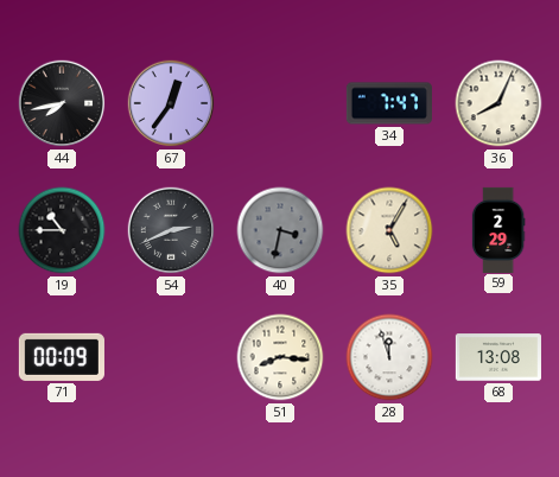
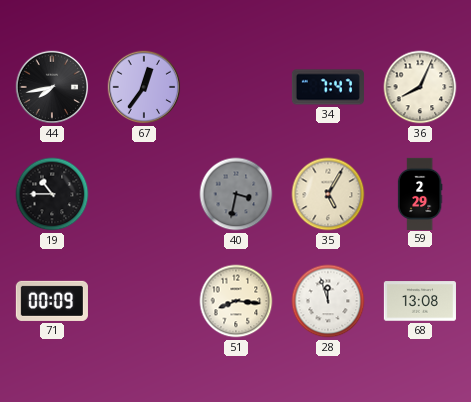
54: 2:41 -> none
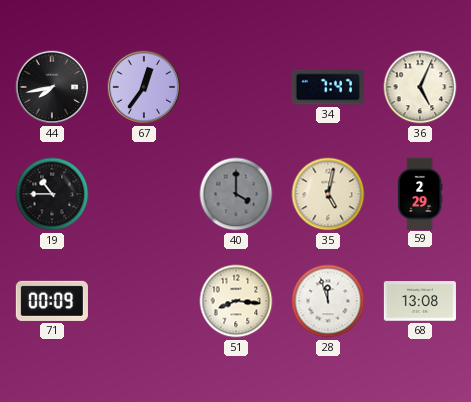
36: 8:04 -> 5:04
40: 3:32 -> 4:00
35: 5:05 -> 5:02
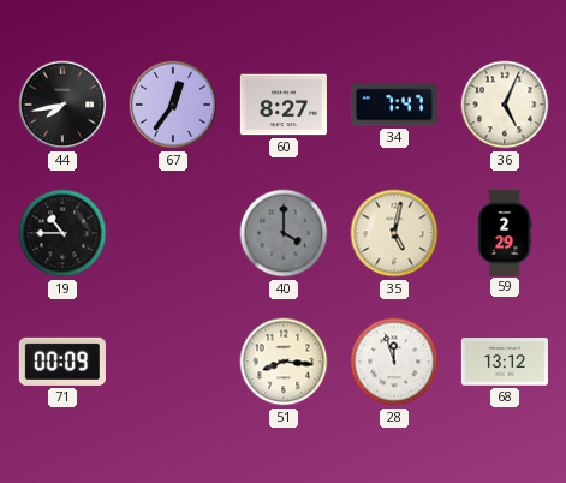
60: none -> 8:27
68: 13:08 -> 13:12
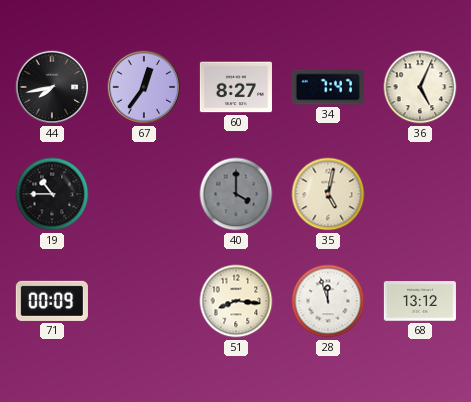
59: 2:29 -> none
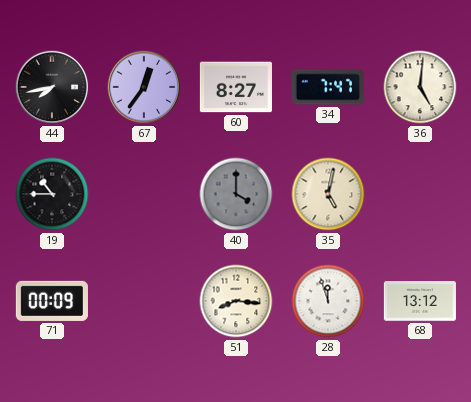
36: 5:04 -> 5:01
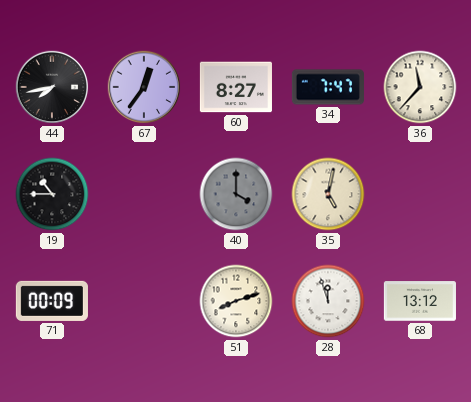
36: 5:01 -> 11:37
51: 8:16 -> 8:12
